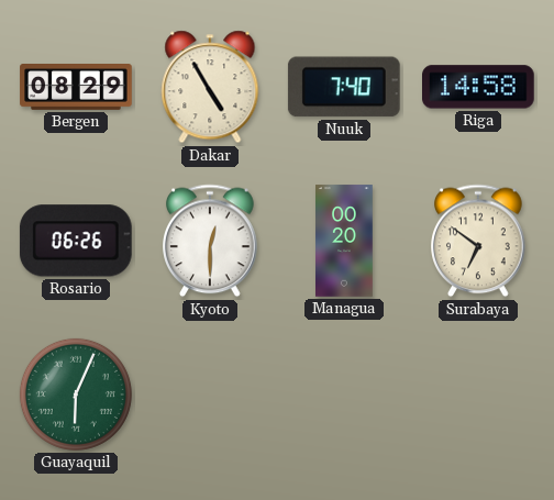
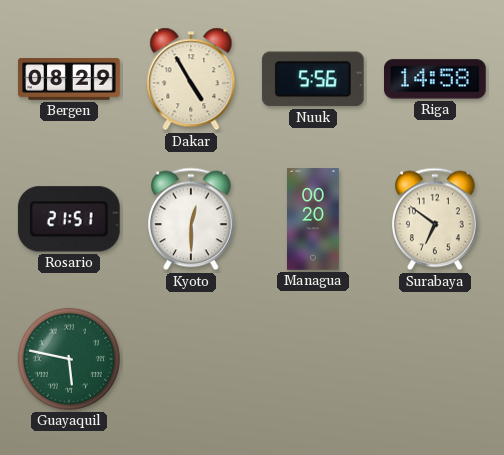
Nuuk: 7:40 -> 5:56
Rosario: 06:26 -> 21:51
Guayaquil: 6:04 -> 5:47
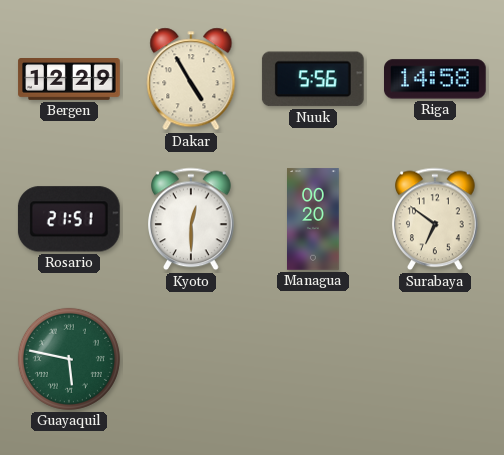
Bergen: 08:29 -> 12:29
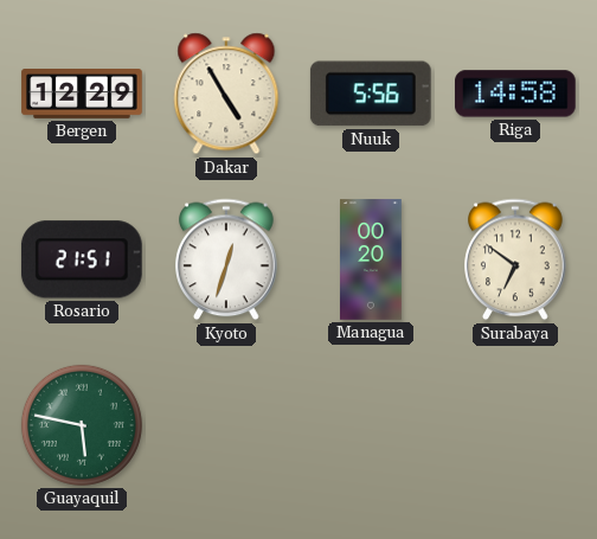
Kyoto: 12:30 -> 12:33
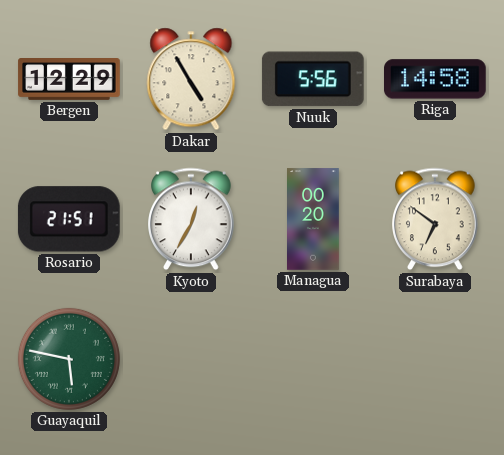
Kyoto: 12:33 -> 12:35
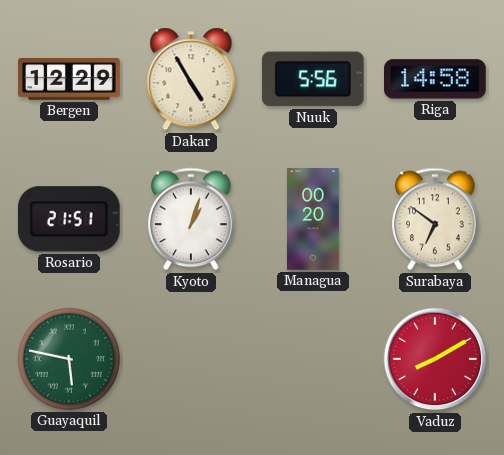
Kyoto: 12:35 -> 1:03
Vaduz: none -> 8:10
